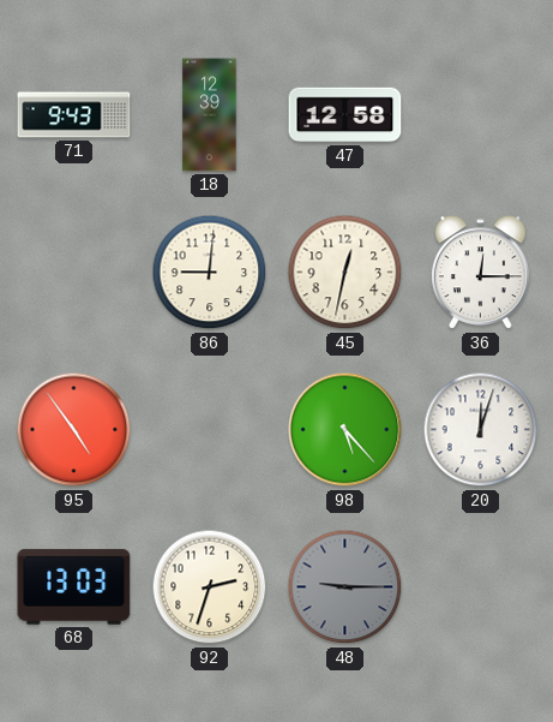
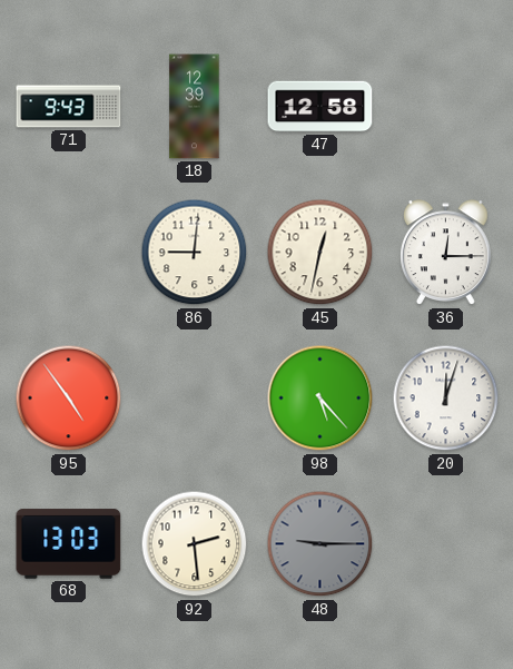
92: 2:33 -> 2:29
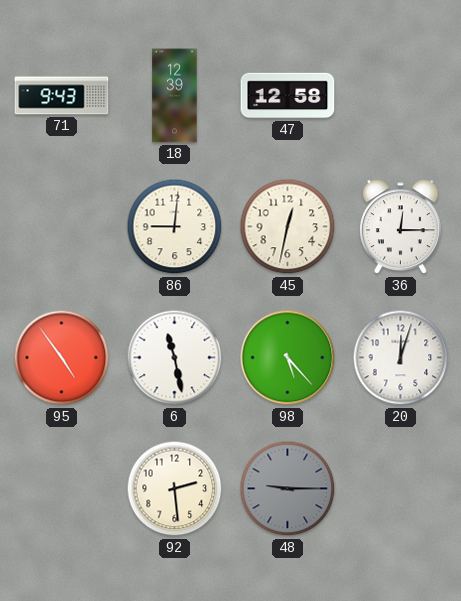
6: none -> 11:28
68: 13:03 -> none
